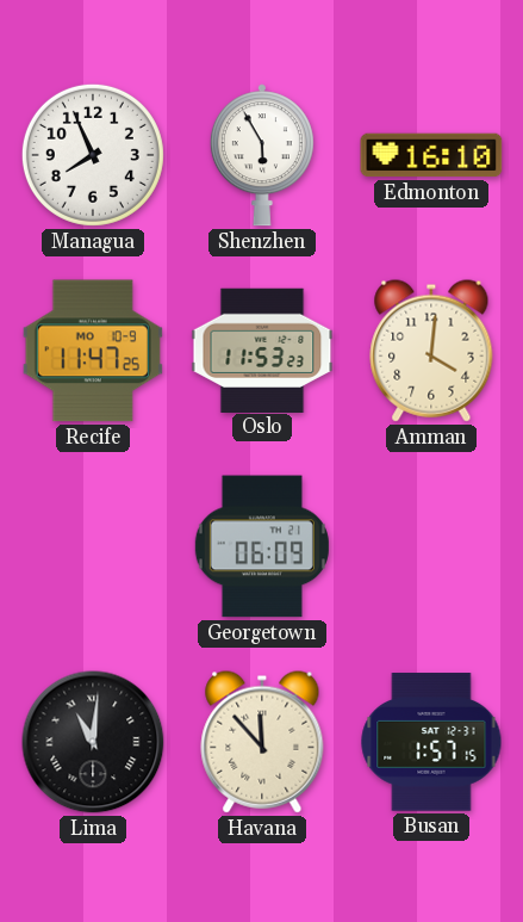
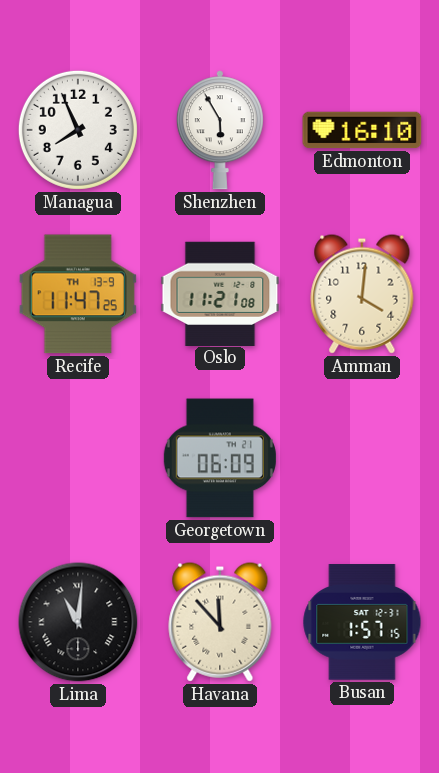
Recife date: MO 10-9 -> TH 13-9
Oslo: 11:53 -> 11:21
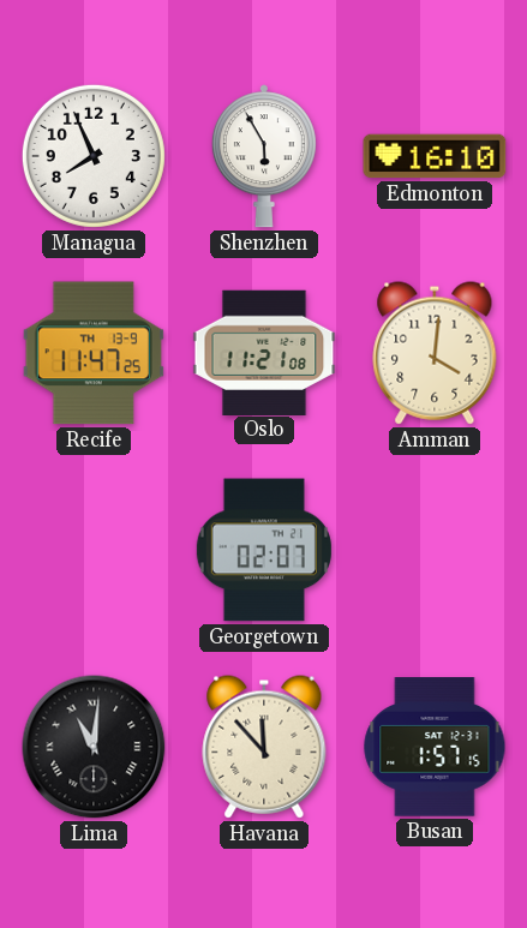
Georgetown: 06:09 -> 02:07
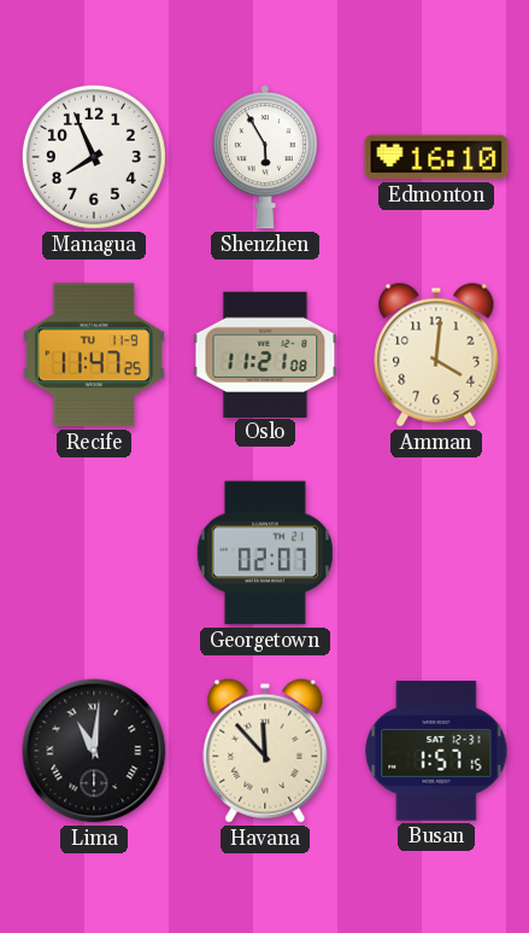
Recife date: TH 13-9 -> TU 11-9
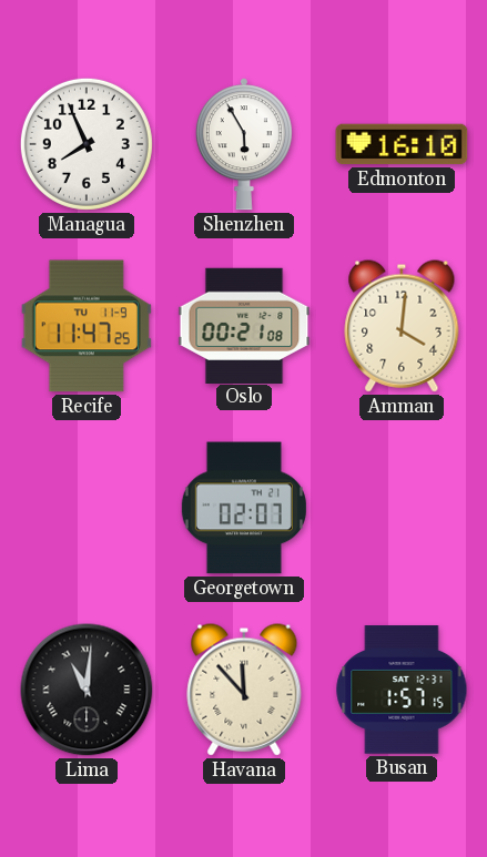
Oslo: 11:21 -> 00:21
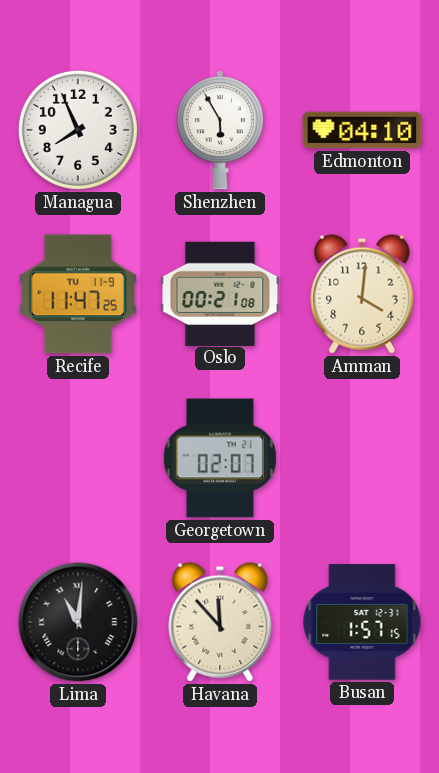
Edmonton: 16:10 -> 04:10
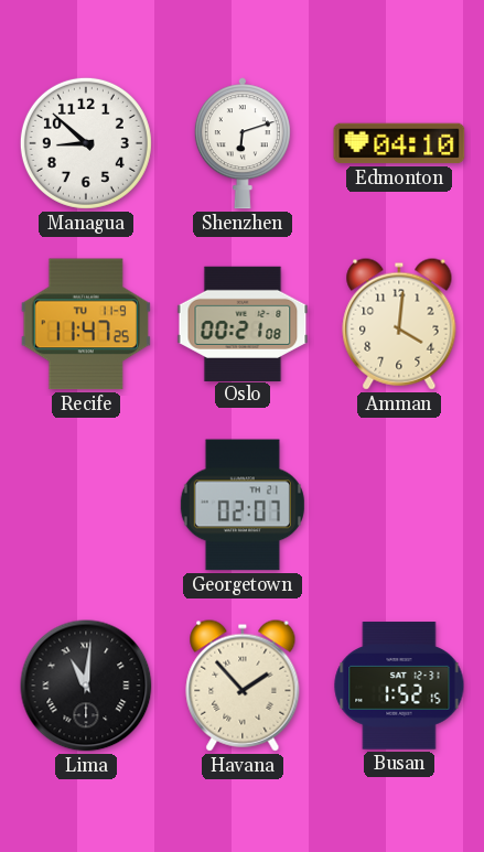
Managua: 7:56 -> 8:52
Shenzhen: 5:55 -> 6:12
Havana: 11:53 -> 1:53
Busan: 1:57 -> 1:52
